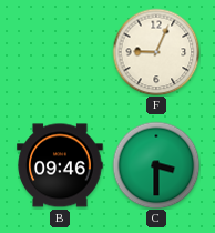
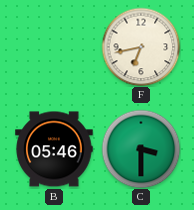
F: 9:04 -> 6:43
B: 09:46 -> 05:46
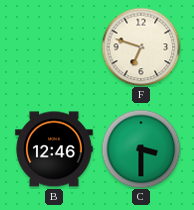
F: 6:43 -> 6:48
B: 05:46 -> 12:46
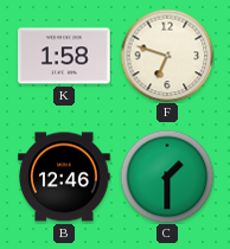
K: none -> 1:58
C: 3:30 -> 1:30
